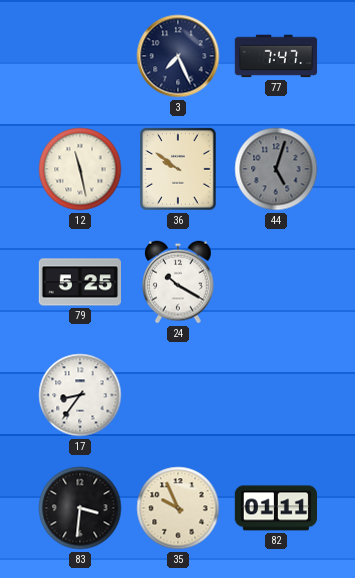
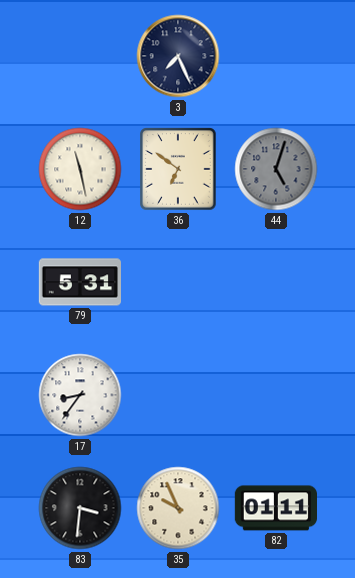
77: 7:47 -> none
36: 9:51 -> 6:51
79: 5:25 -> 5:31
24: 10:20 -> none
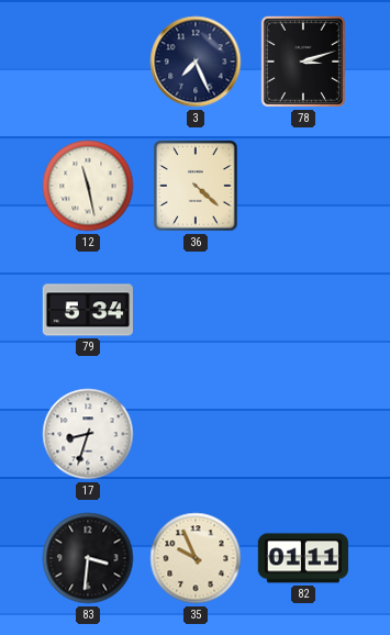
78: none -> 3:12
36: 6:51 -> 4:22
44: 5:03 -> none
79: 5:31 -> 5:34
17: 8:36 -> 8:33
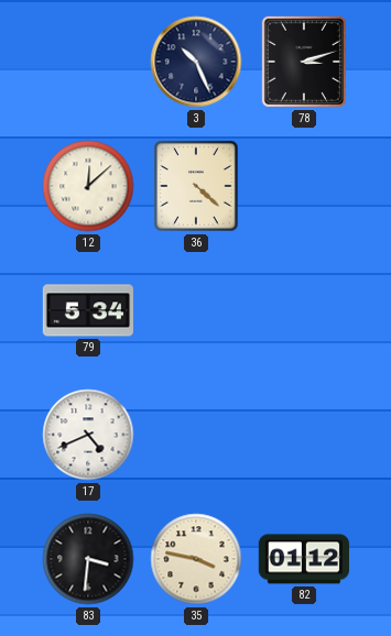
3: 7:26 -> 10:26
12: 11:28 -> 12:08
17: 8:33 -> 4:41
35: 9:56 -> 3:47
82: 01:11 -> 01:12
